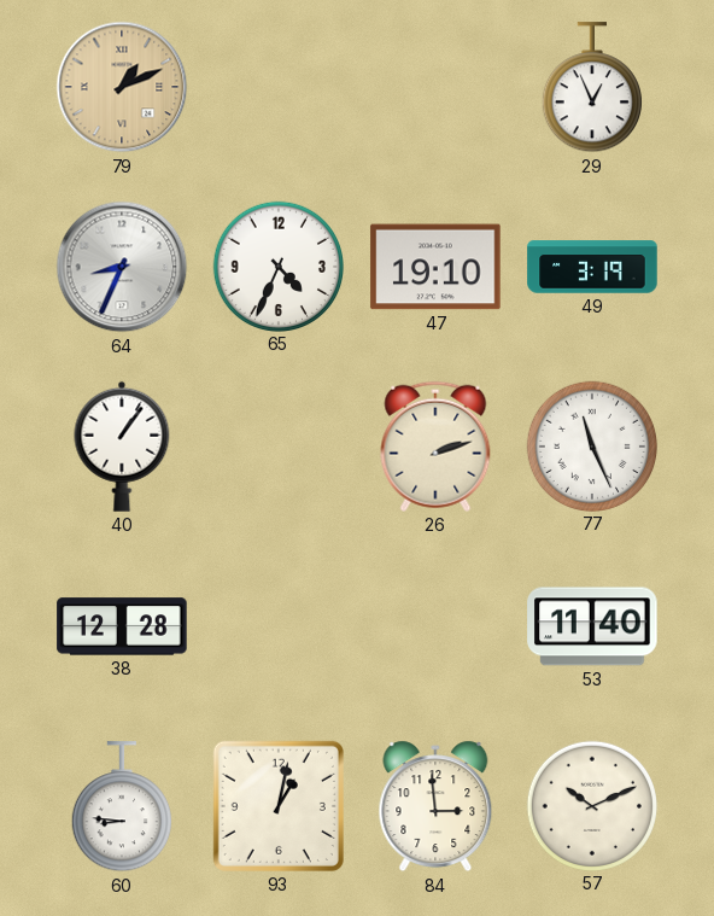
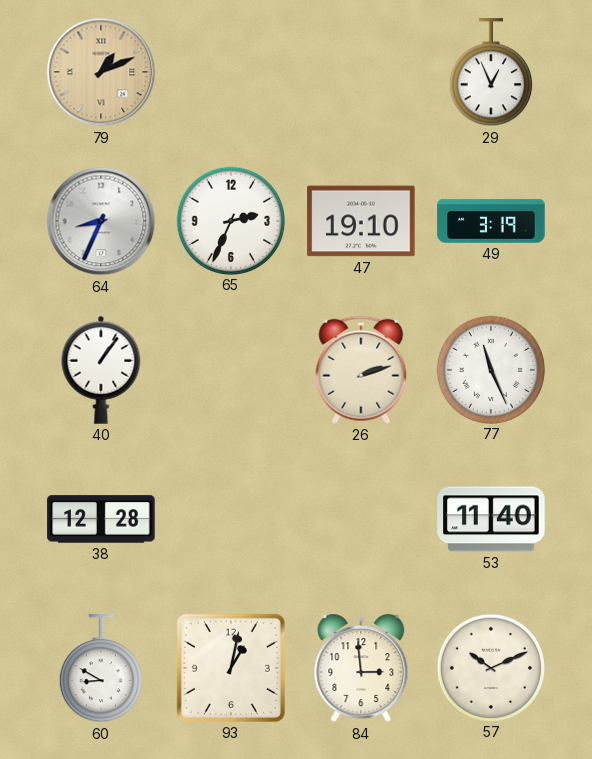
65: 4:34 -> 2:34
60: 8:46 -> 8:50
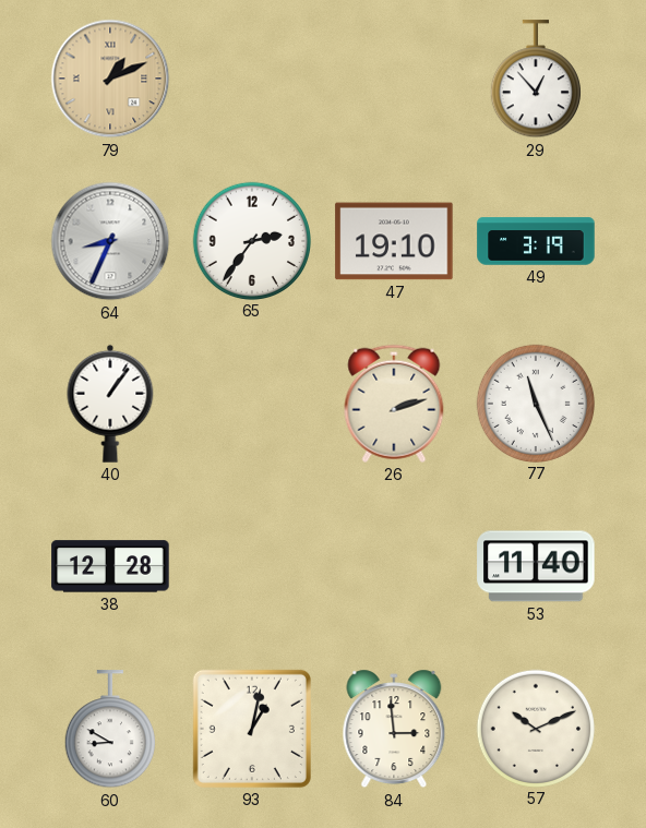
29: 12:56 -> 12:53
65: 2:34 -> 2:36
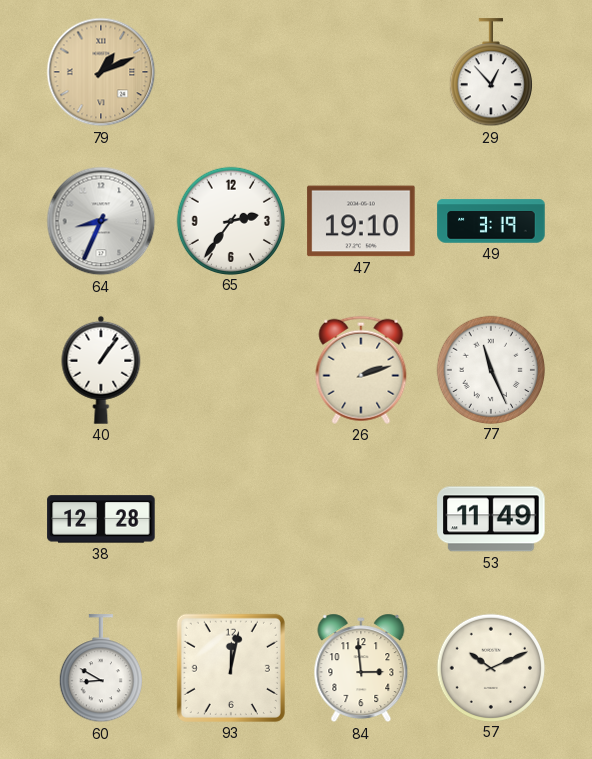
53: 11:40 -> 11:49
93: 1:02 -> 12:02
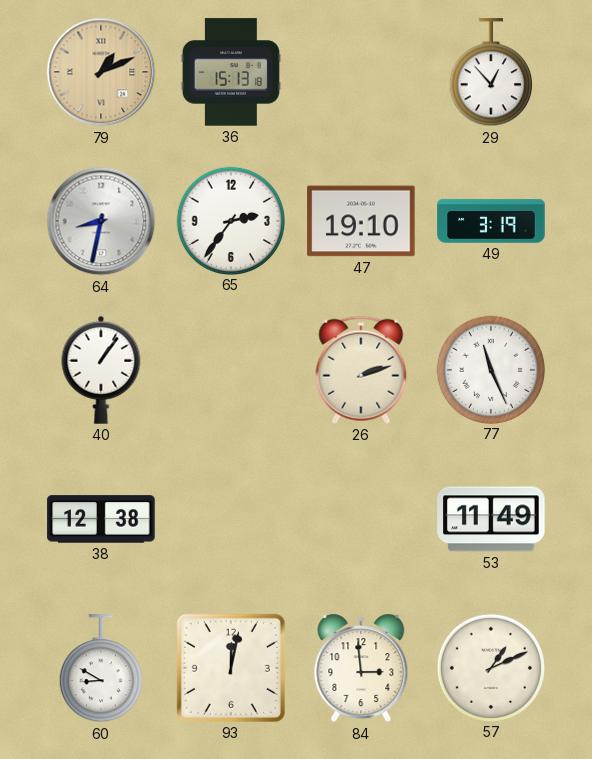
36: none -> 15:13
64: 8:34 -> 8:32
38: 12:28 -> 12:38
57: 10:11 -> 1:11
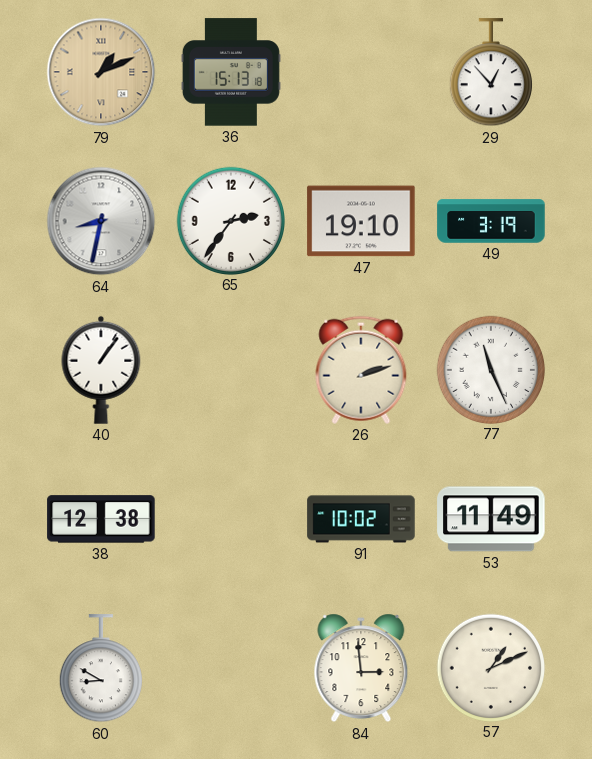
91: none -> 10:02
93: 12:02 -> none
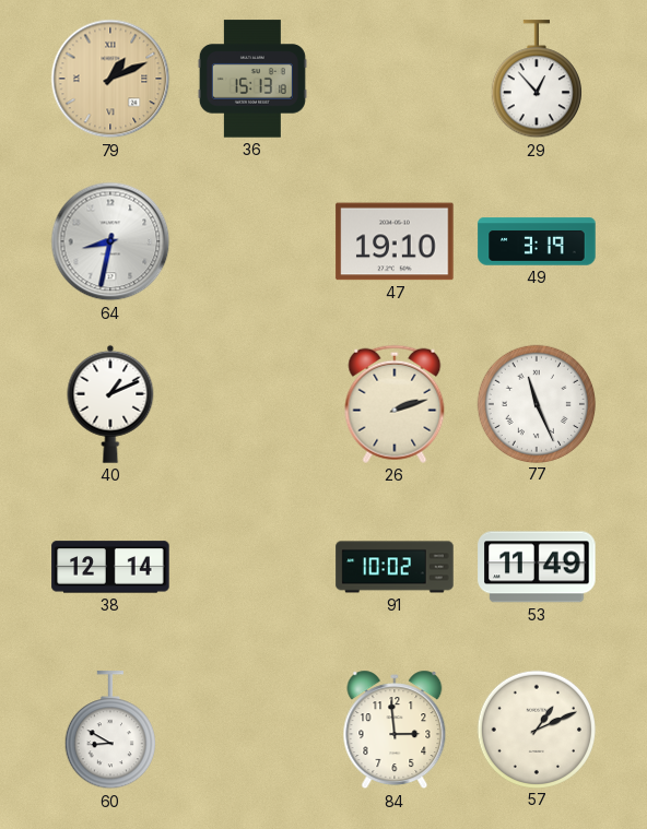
65: 2:36 -> none
40: 1:06 -> 1:11
38: 12:38 -> 12:14
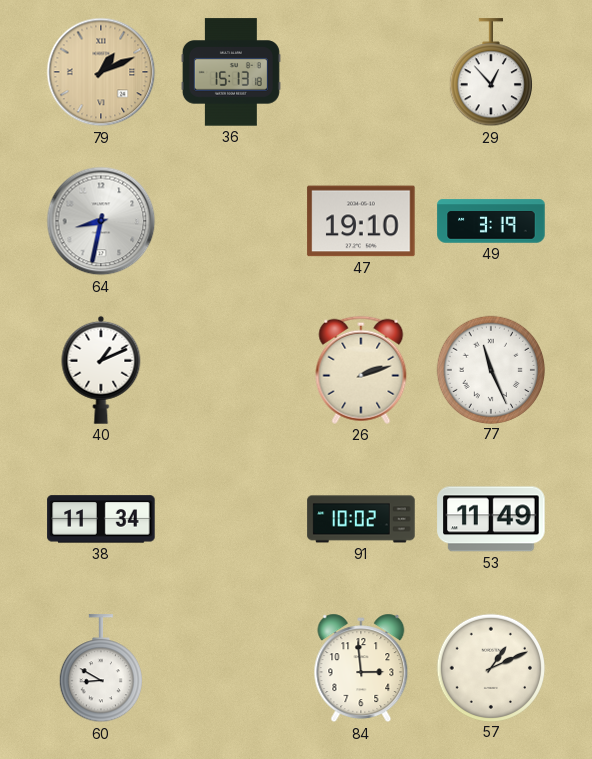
38: 12:14 -> 11:34
